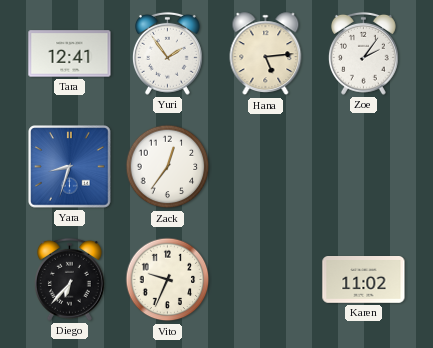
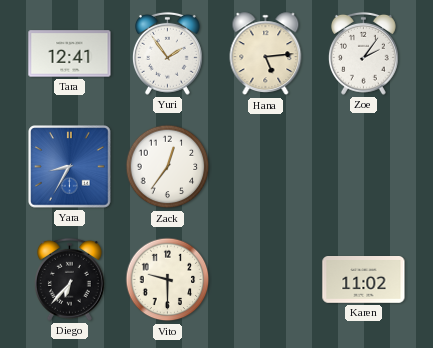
Yara: 8:33 -> 8:35
Vito: 9:34 -> 9:30
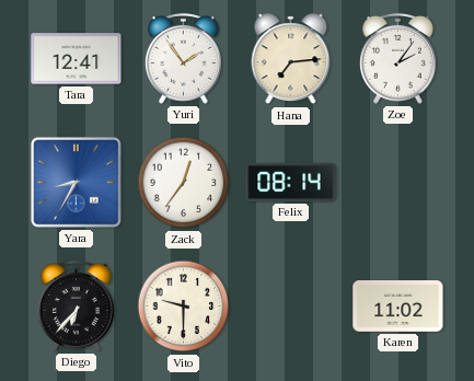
Hana: 5:14 -> 7:14
Felix: none -> 08:14
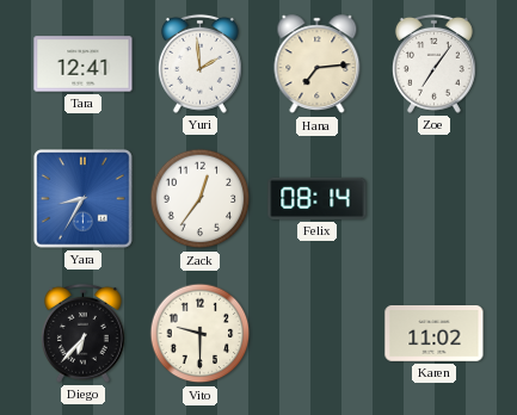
Yuri: 1:54 -> 1:59
Zoe: 2:06 -> 7:06
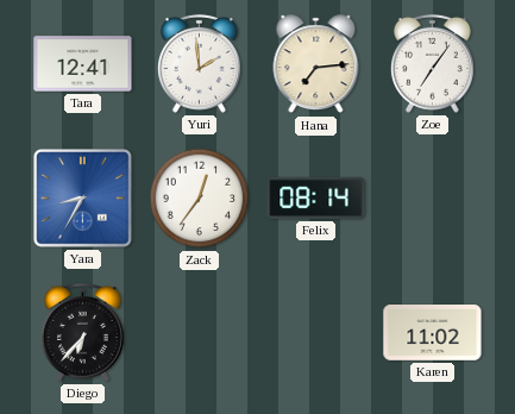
Vito: 9:30 -> none
